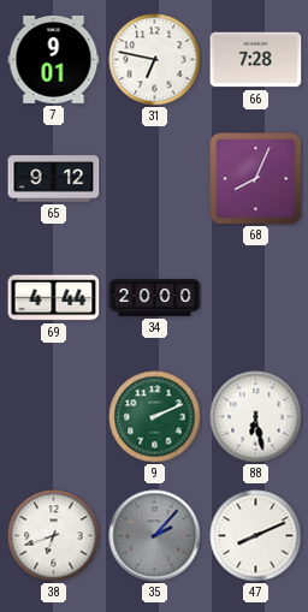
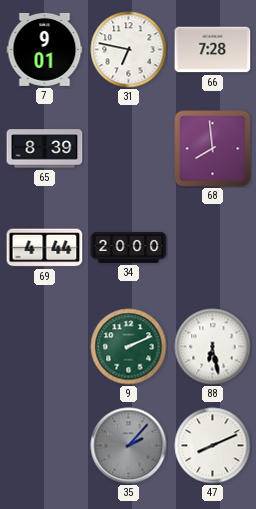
65: 9:12 -> 8:39
68: 8:04 -> 7:59
38: 6:42 -> none
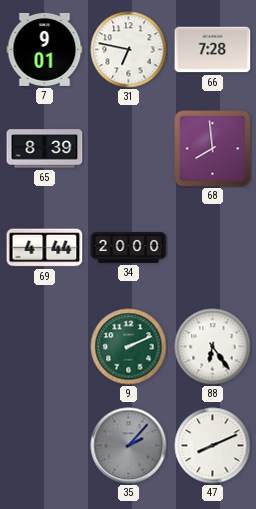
88: 6:28 -> 6:24
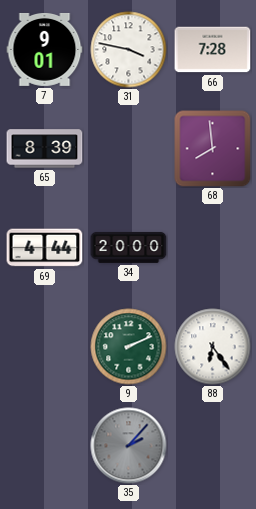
31: 6:47 -> 3:47
47: 8:11 -> none
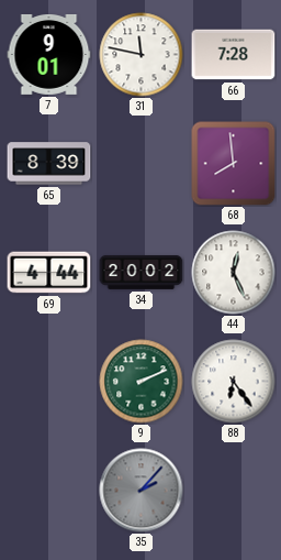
31: 3:47 -> 11:47
34: 20:00 -> 20:02
44: none -> 12:26
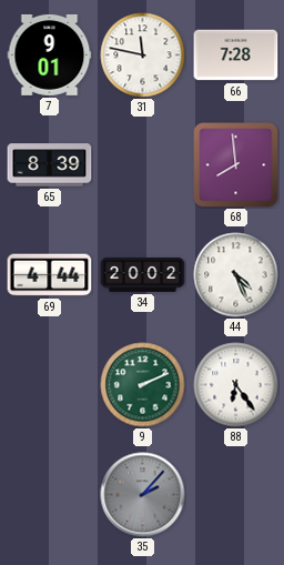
44: 12:26 -> 4:26
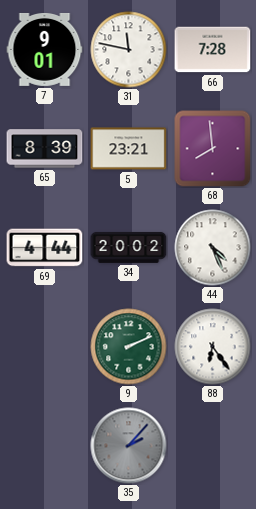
5: none -> 23:21
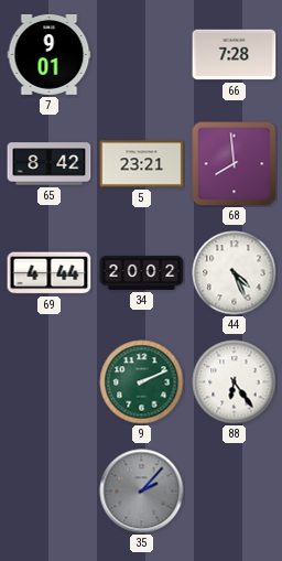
31: 11:47 -> none
65: 8:39 -> 8:42
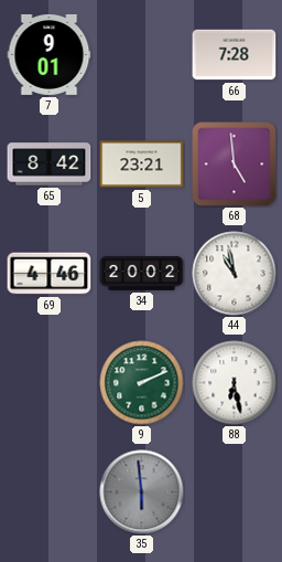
68: 7:59 -> 4:59
69: 4:44 -> 4:46
44: 4:26 -> 10:58
88: 6:24 -> 6:28
35: 2:07 -> 5:59
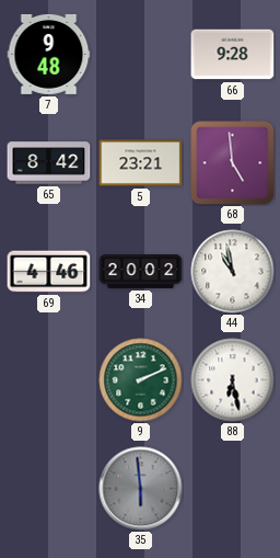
7: 9:01 -> 9:48
66: 7:28 -> 9:28
